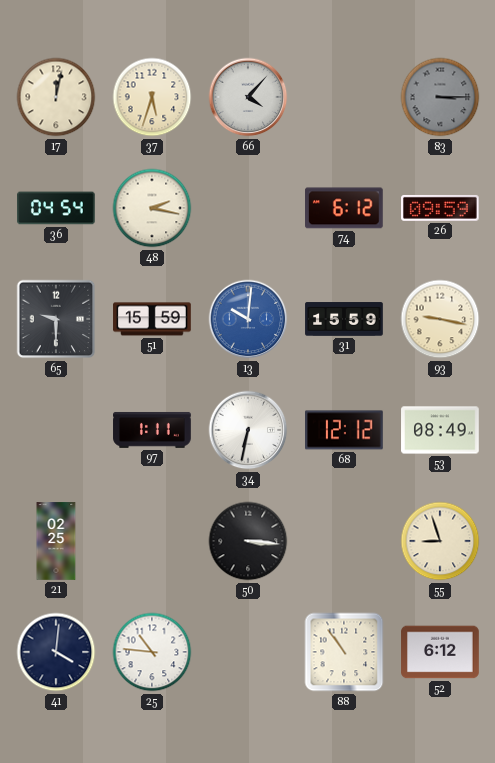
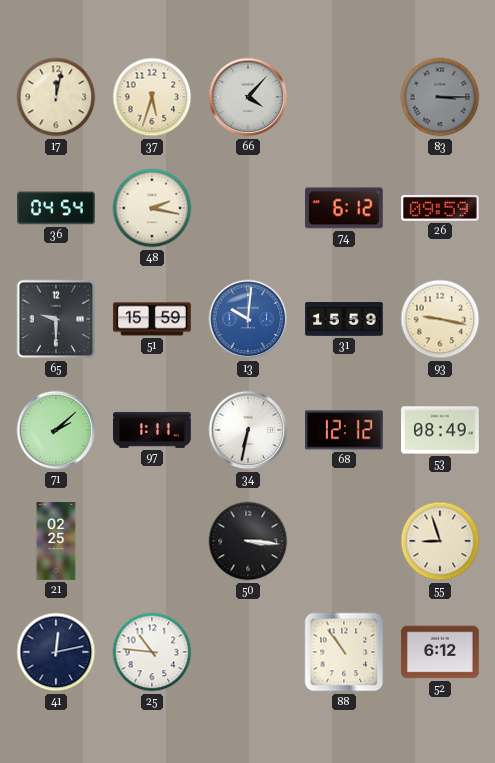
71: none -> 2:08
41: 4:01 -> 12:13
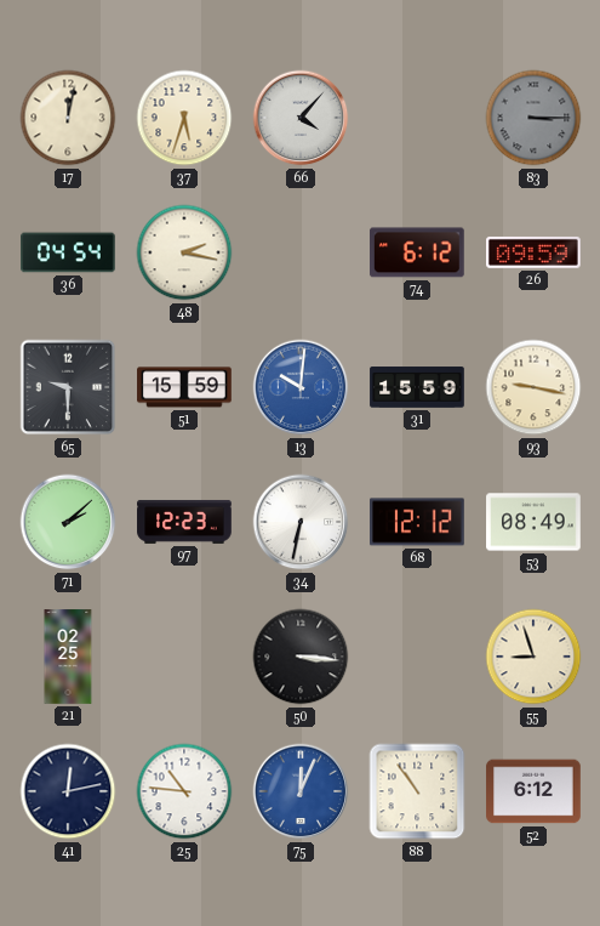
97: 1:11 -> 12:23
75: none -> 12:04
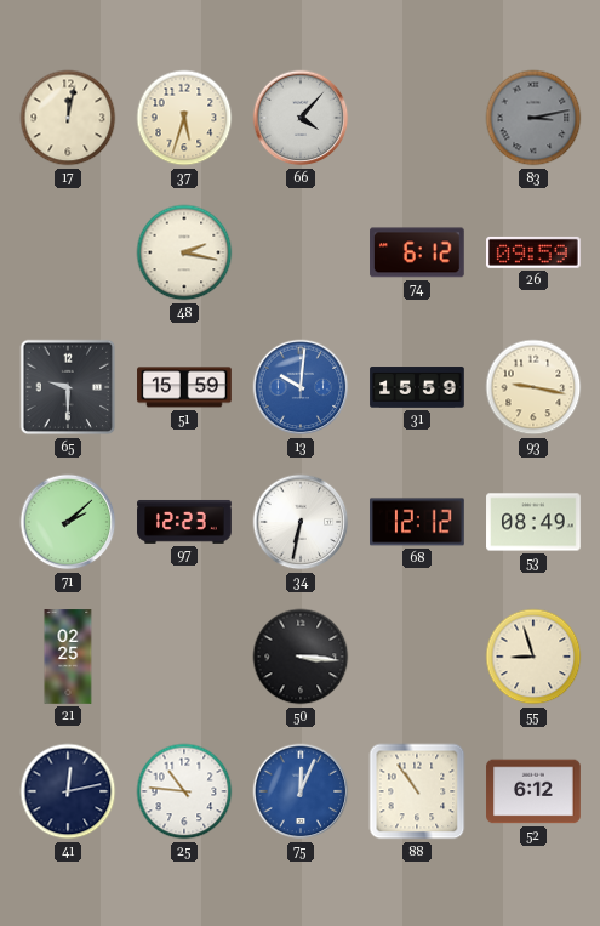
83: 3:15 -> 3:13
36: 04:54 -> none
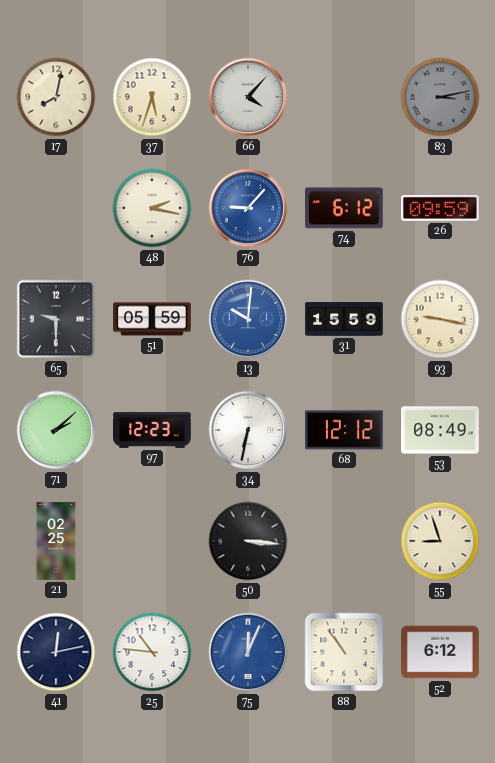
17: 12:02 -> 8:02
76: none -> 9:07
51: 15:59 -> 05:59
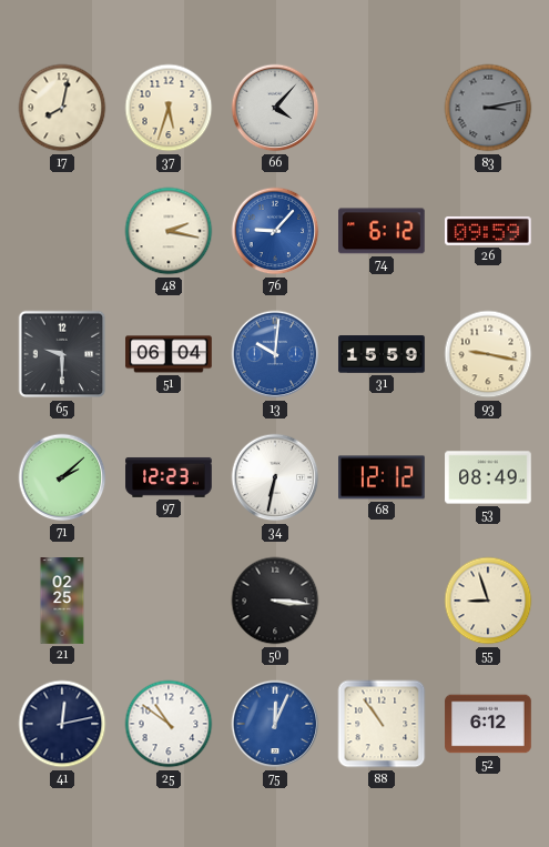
51: 05:59 -> 06:04
25: 10:46 -> 10:51
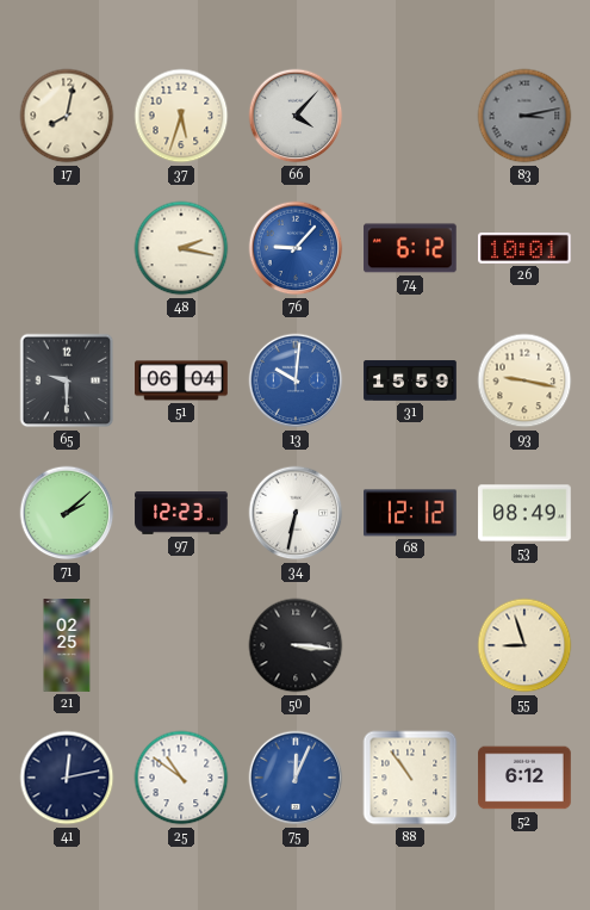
26: 09:59 -> 10:01
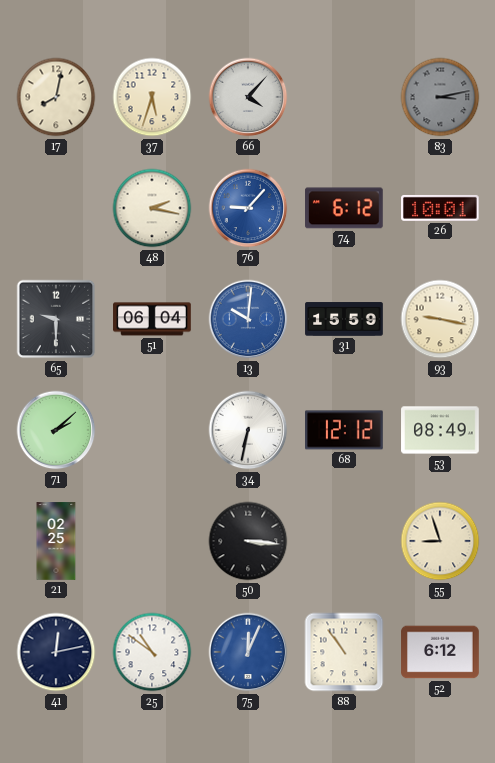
97: 12:23 -> none
